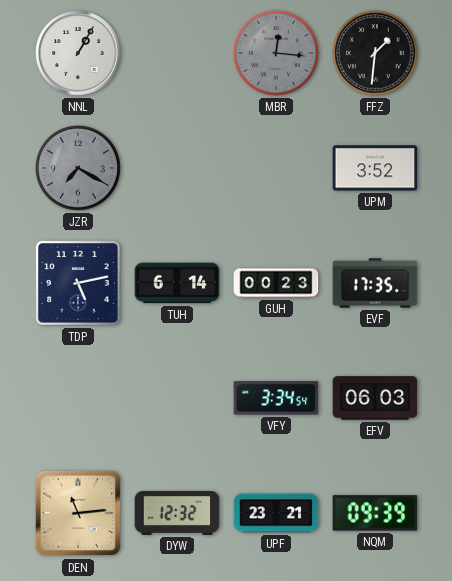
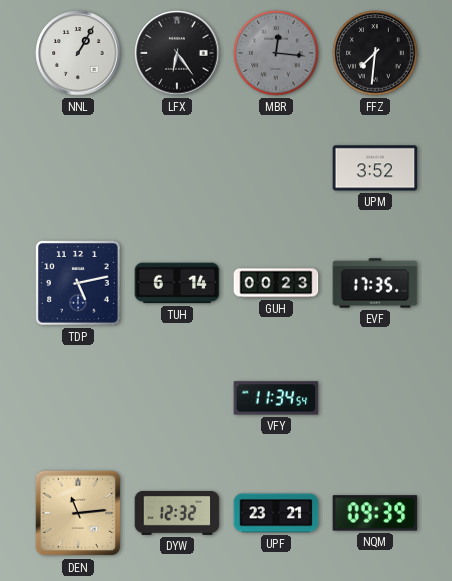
LFX: none -> 6:24
FFZ: 1:31 -> 7:31
JZR: 7:20 -> none
VFY: 3:34 -> 11:34
EFV: 06:03 -> none
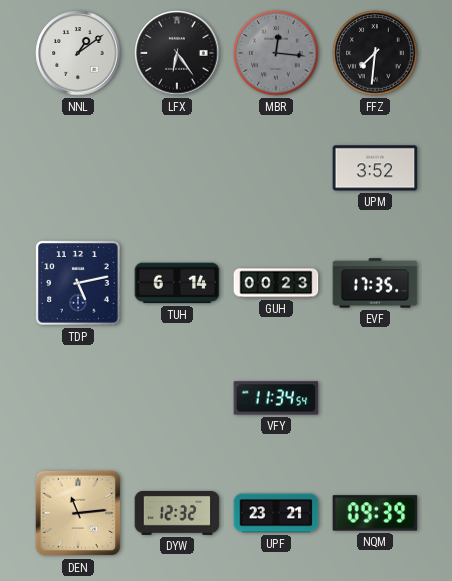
NNL: 1:05 -> 1:09
